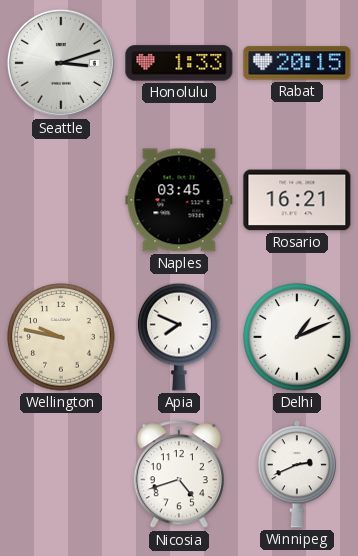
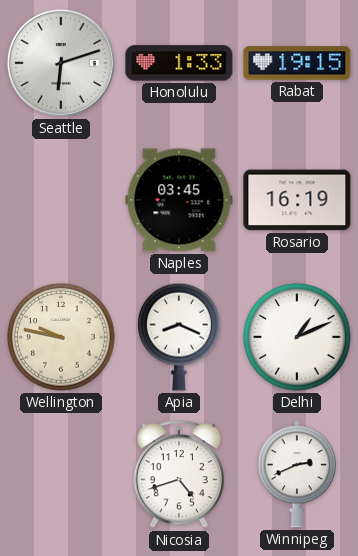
Seattle: 3:12 -> 6:12
Rabat: 20:15 -> 19:15
Rosario: 16:21 -> 16:19
Apia: 7:49 -> 8:19
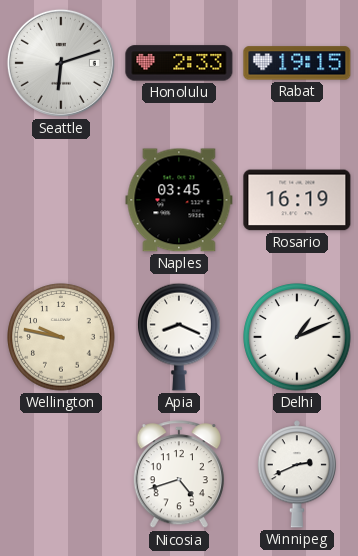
Honolulu: 1:33 -> 2:33
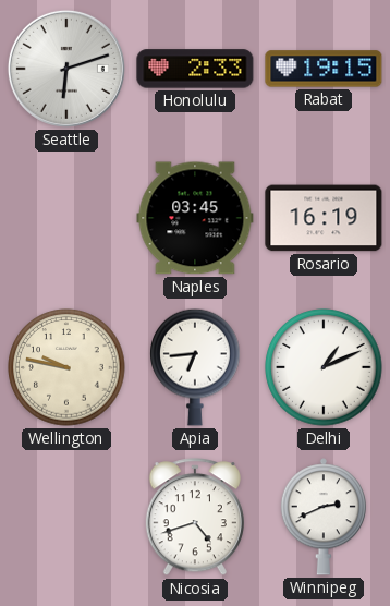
Apia: 8:19 -> 6:44
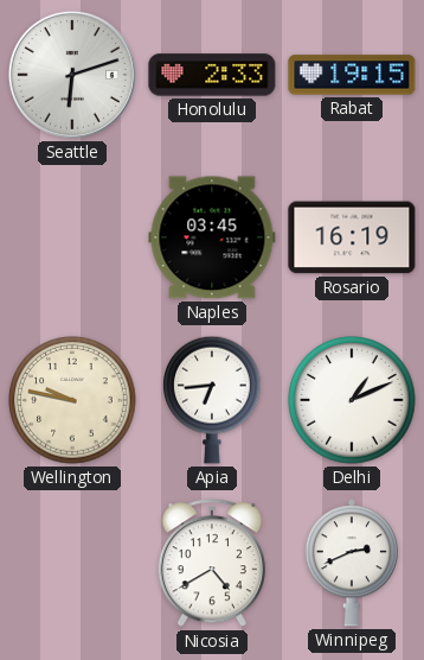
Nicosia: 4:42 -> 4:40
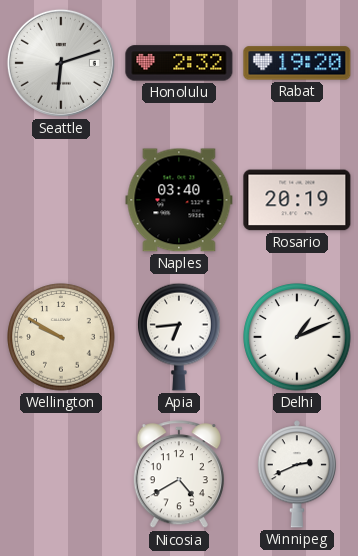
Honolulu: 2:33 -> 2:32
Rabat: 19:15 -> 19:20
Naples: 03:45 -> 03:40
Rosario: 16:19 -> 20:19
Wellington: 9:47 -> 9:50
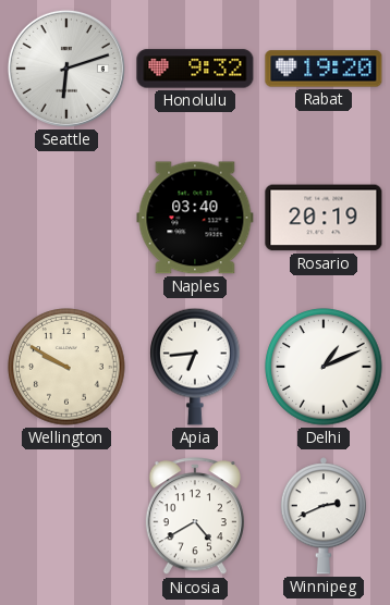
Honolulu: 2:32 -> 9:32
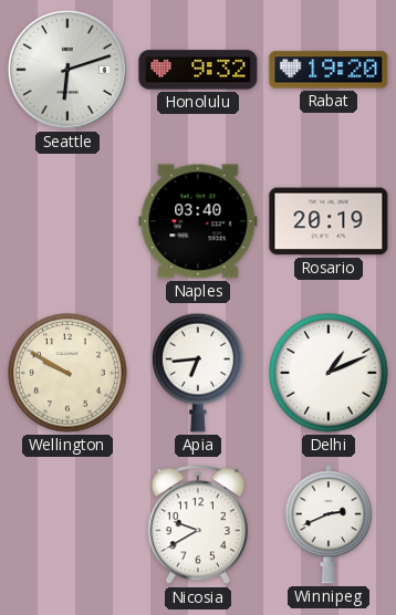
Nicosia: 4:40 -> 9:40
